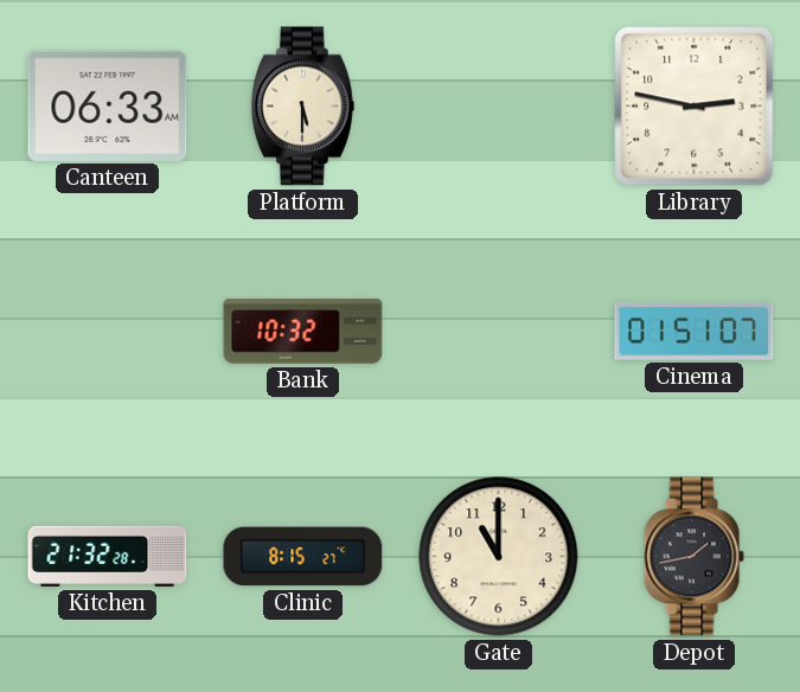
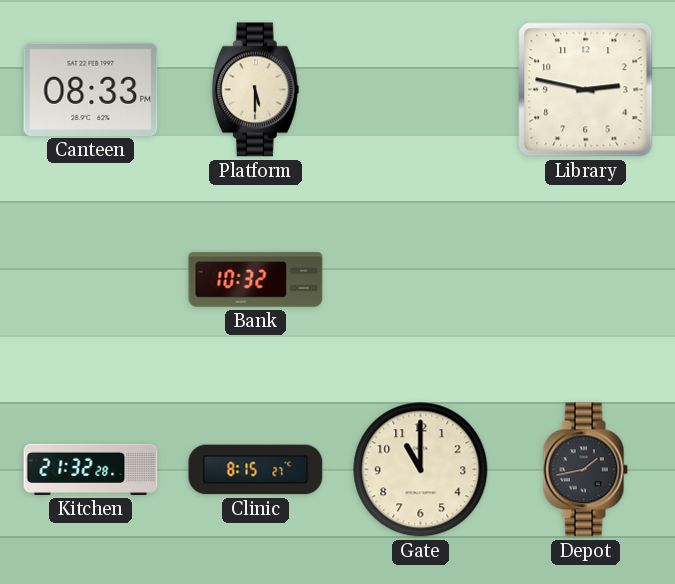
Canteen: 06:33 -> 08:33
Cinema: 01:51 -> none
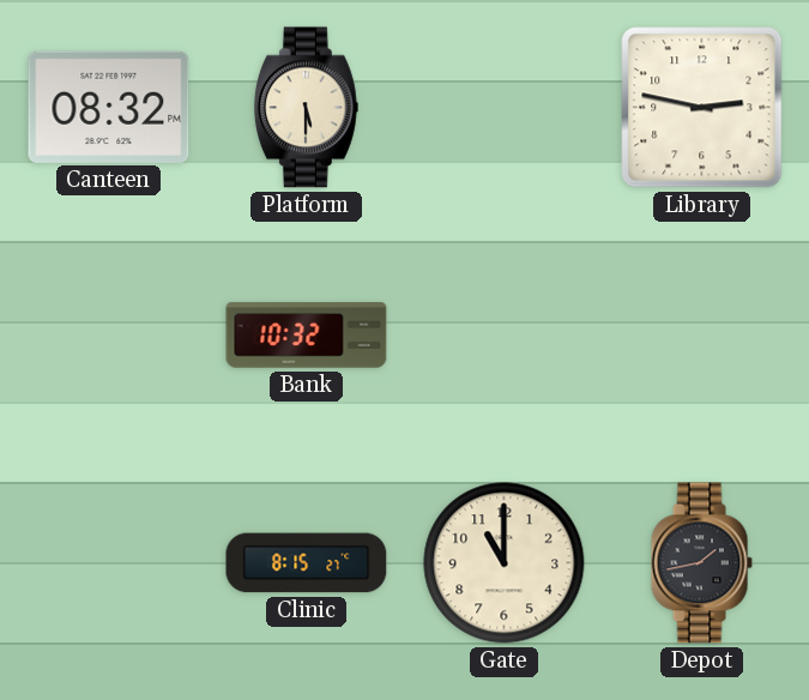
Canteen: 08:33 -> 08:32
Kitchen: 21:32 -> none
